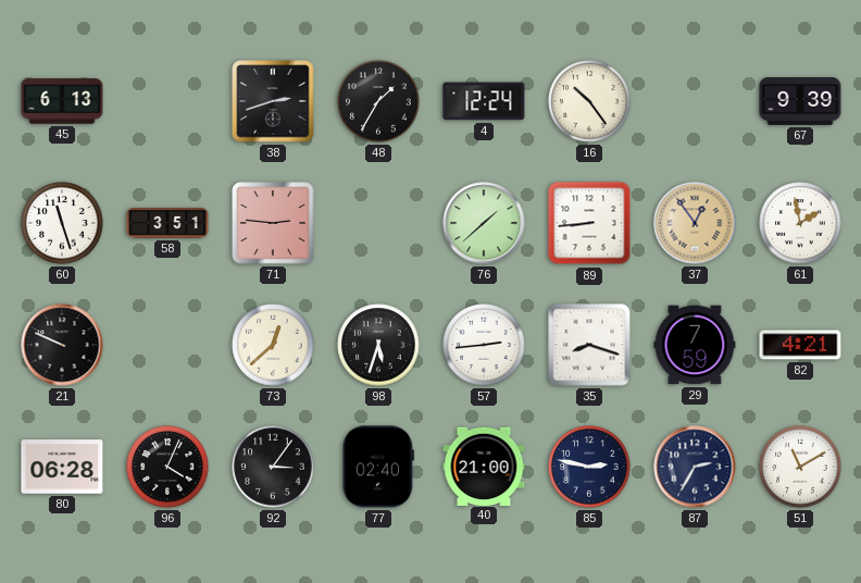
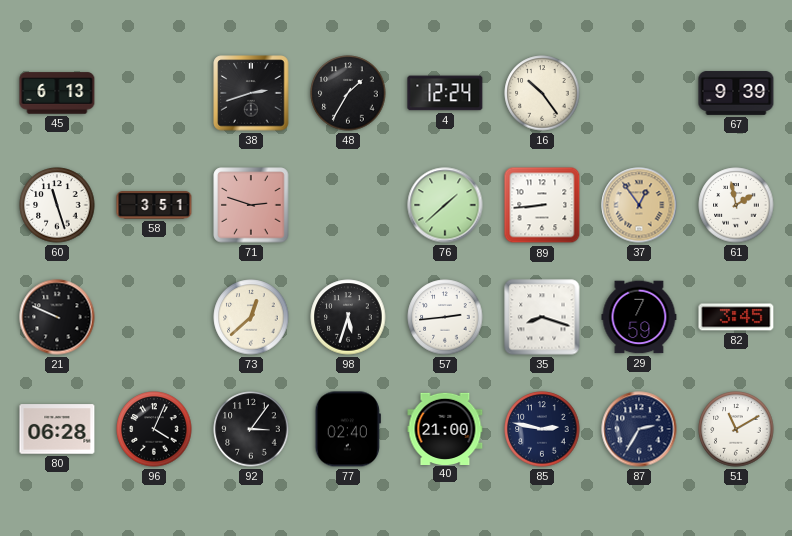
71: 2:46 -> 2:48
82: 4:21 -> 3:45
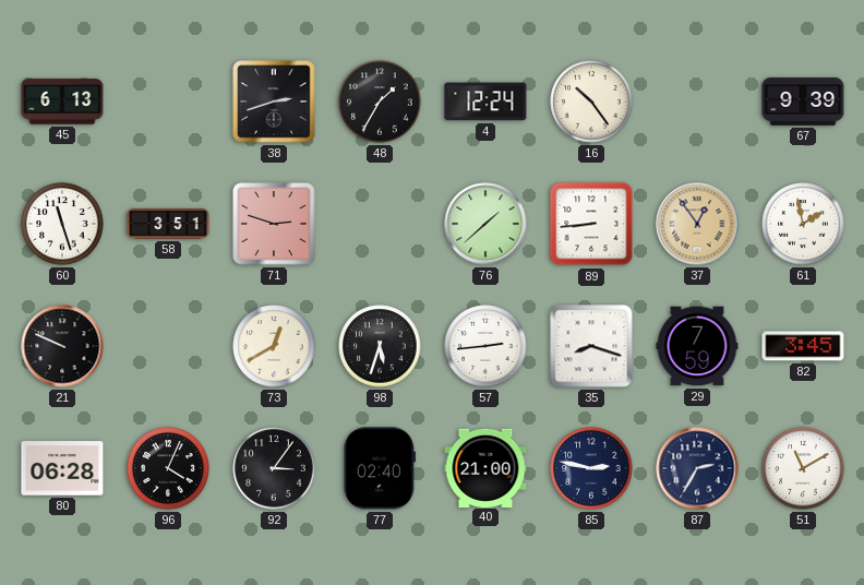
73: 12:38 -> 12:40
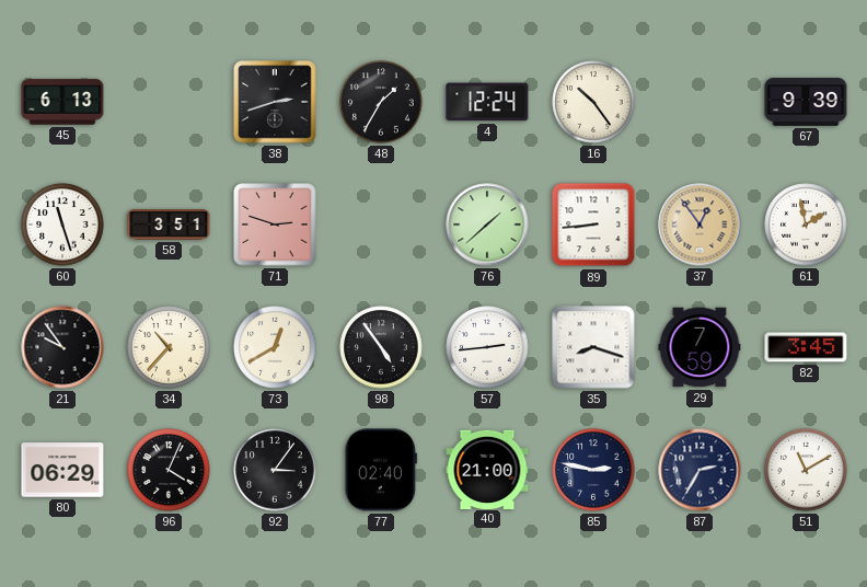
21: 9:49 -> 9:54
34: none -> 10:37
98: 5:33 -> 4:54
80: 06:28 -> 06:29
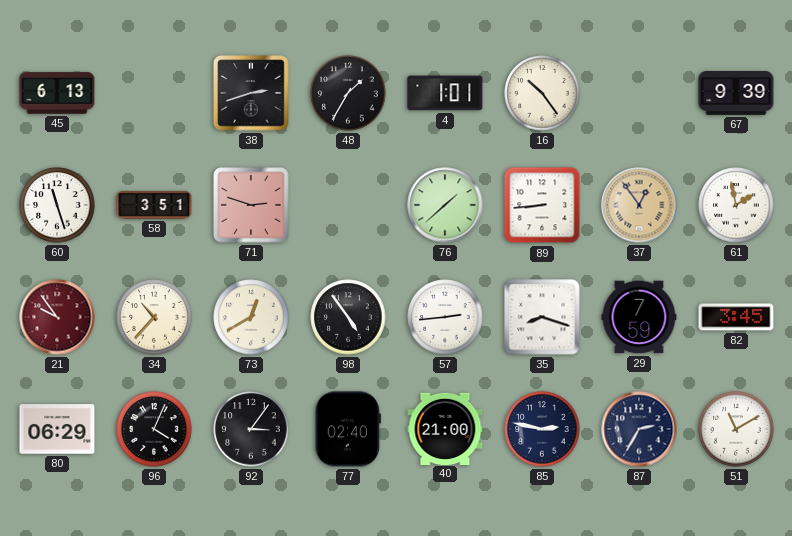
4: 12:24 -> 1:01
21 dial: black -> burgundy
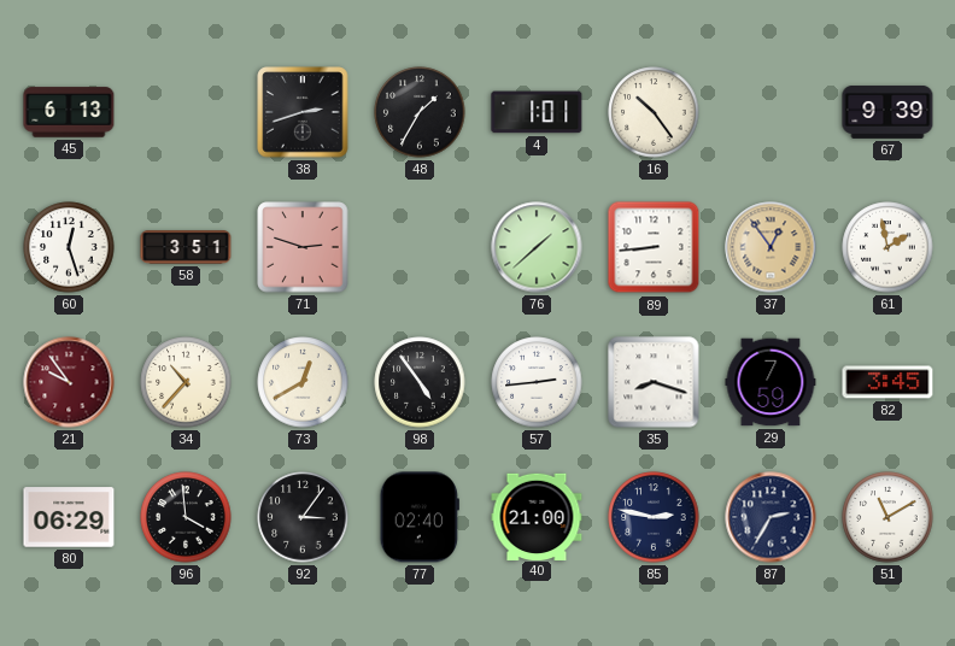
60: 11:27 -> 12:27
96: 4:04 -> 3:59
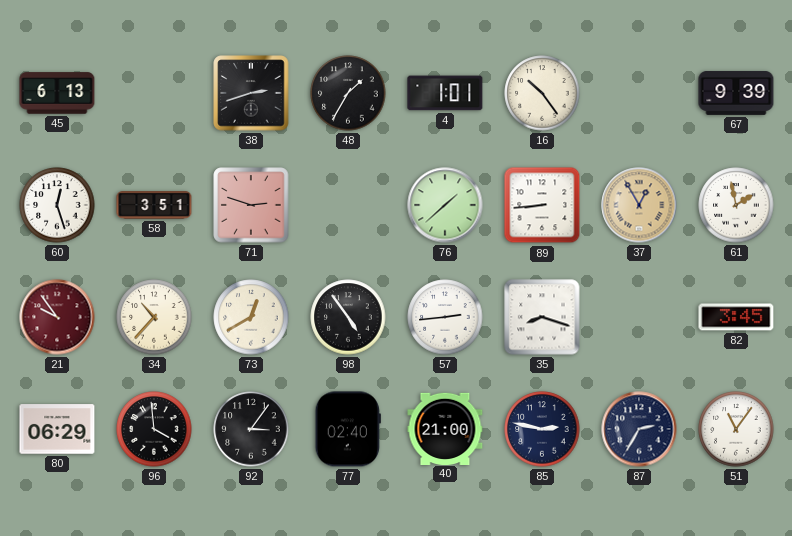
37: 12:54 -> 12:55
29: 7:59 -> none
51: 11:10 -> 11:06
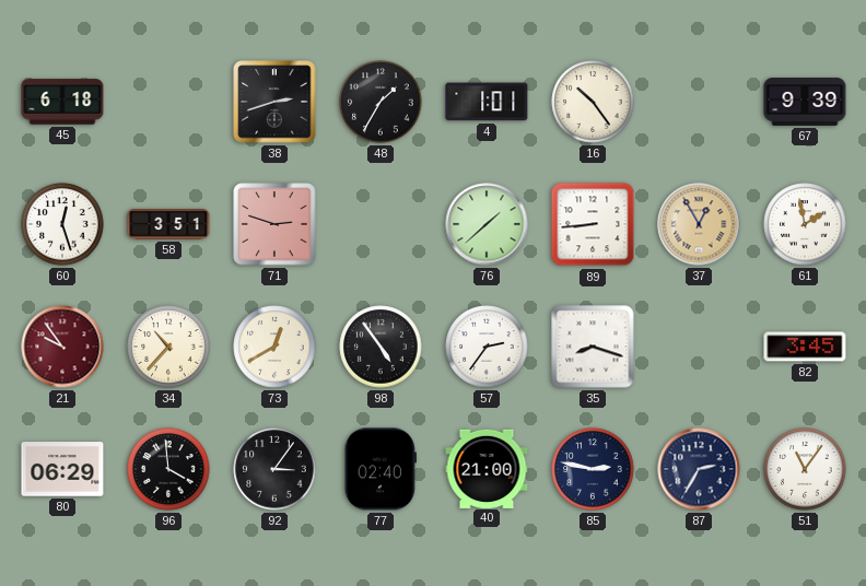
45: 6:13 -> 6:18
57: 2:44 -> 2:36
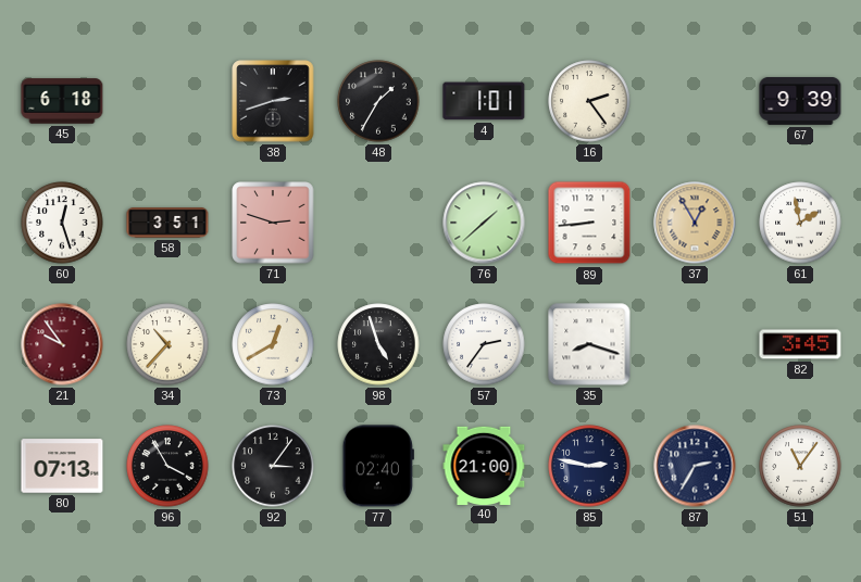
16: 10:24 -> 2:24
98: 4:54 -> 4:57
80: 06:29 -> 07:13
96: 3:59 -> 3:55
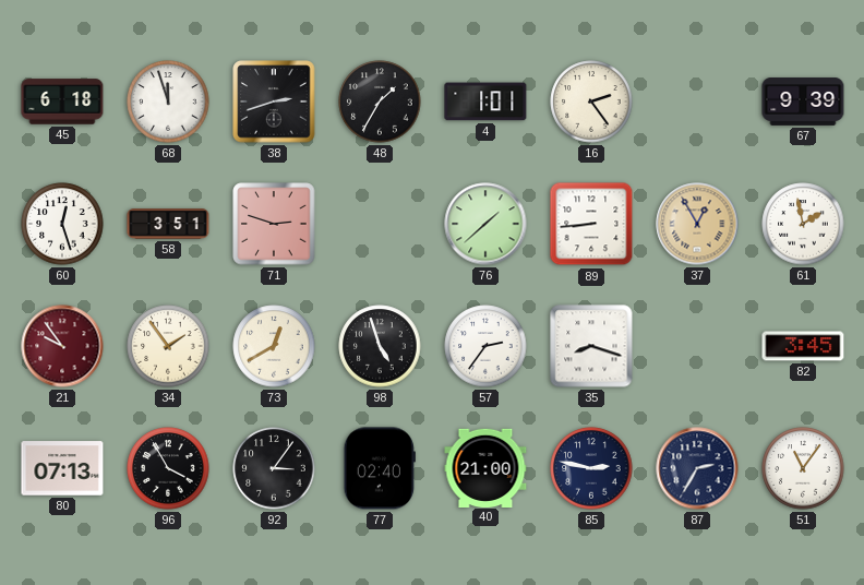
68: none -> 11:57
34: 10:37 -> 1:54
